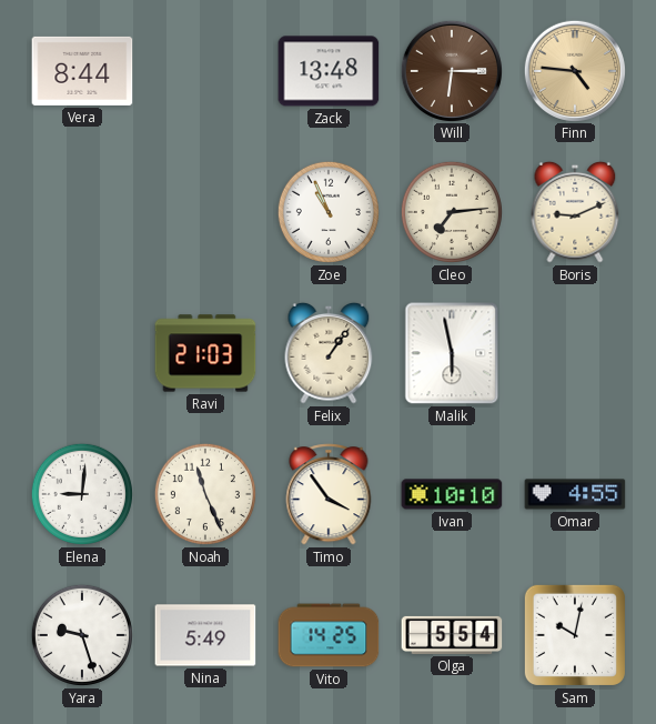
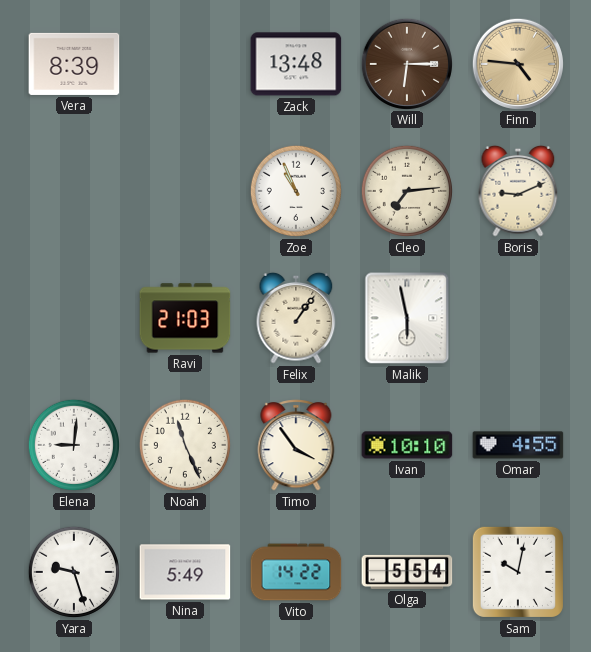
Vera: 8:44 -> 8:39
Vito: 14:25 -> 14:22
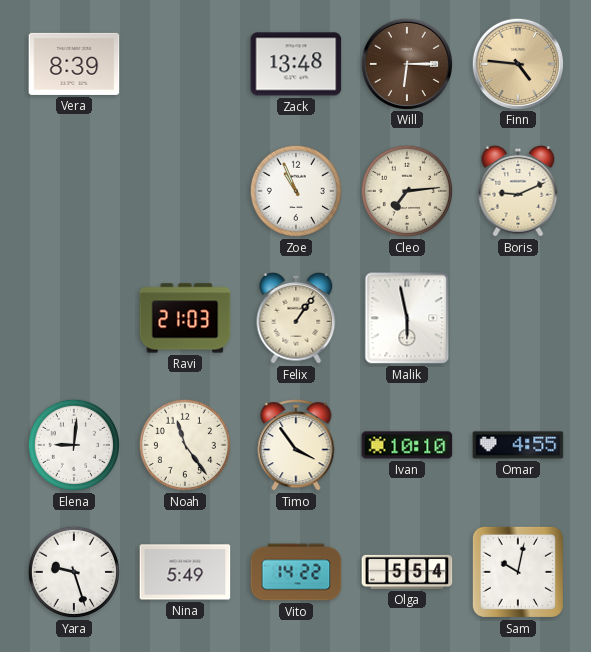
Noah: 11:26 -> 11:24
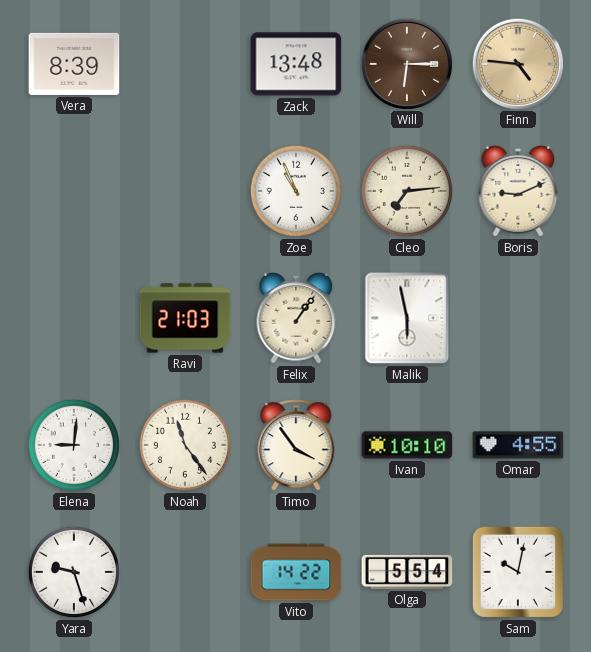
Nina: 5:49 -> none
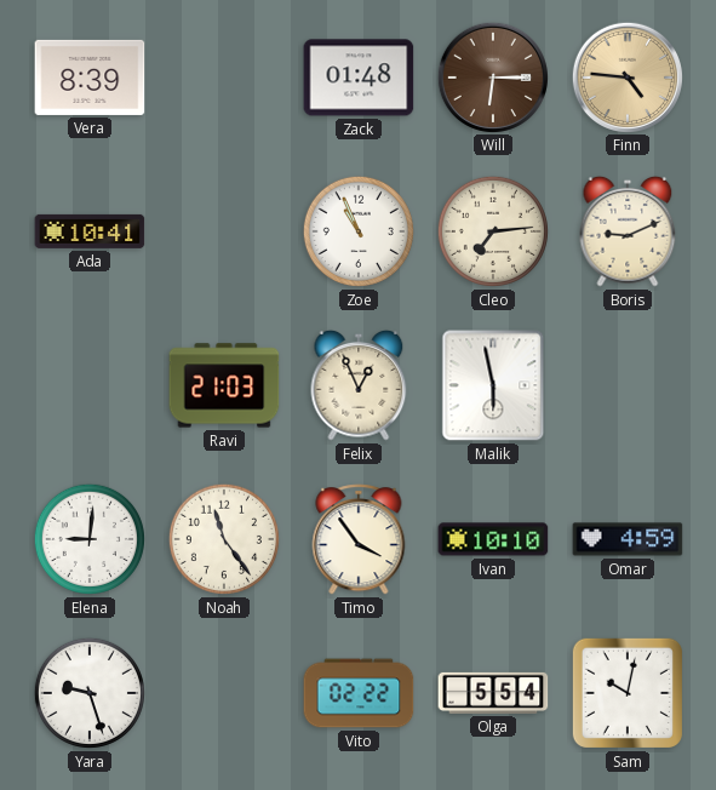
Zack: 13:48 -> 01:48
Ada: none -> 10:41
Felix: 1:06 -> 12:56
Omar: 4:55 -> 4:59
Vito: 14:22 -> 02:22
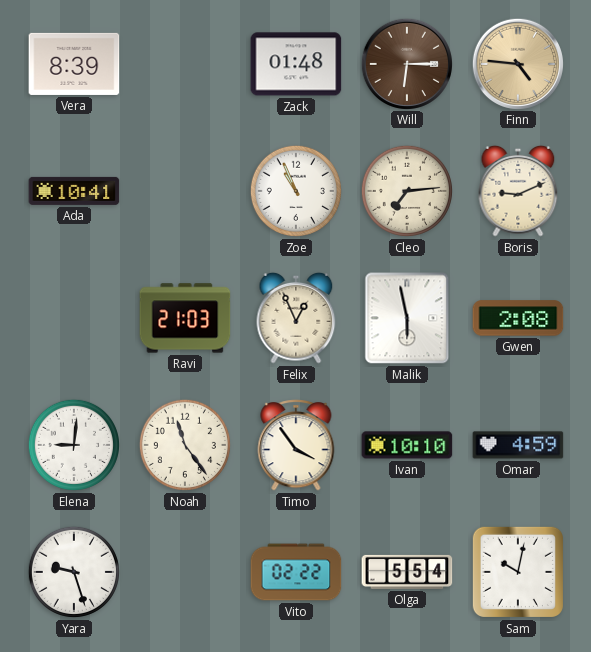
Gwen: none -> 2:08
